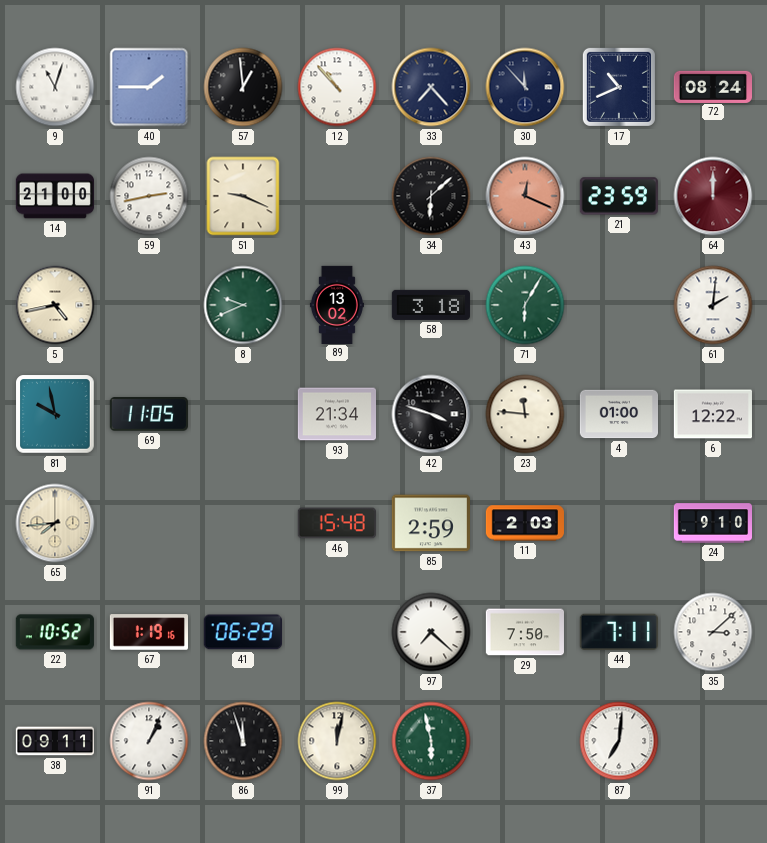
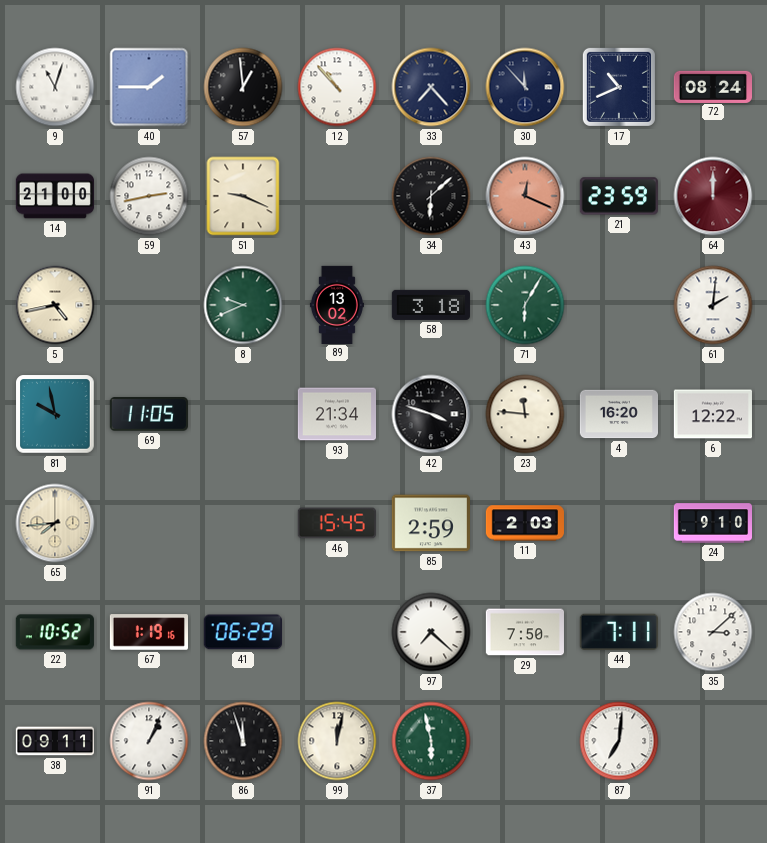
4: 01:00 -> 16:20
46: 15:48 -> 15:45
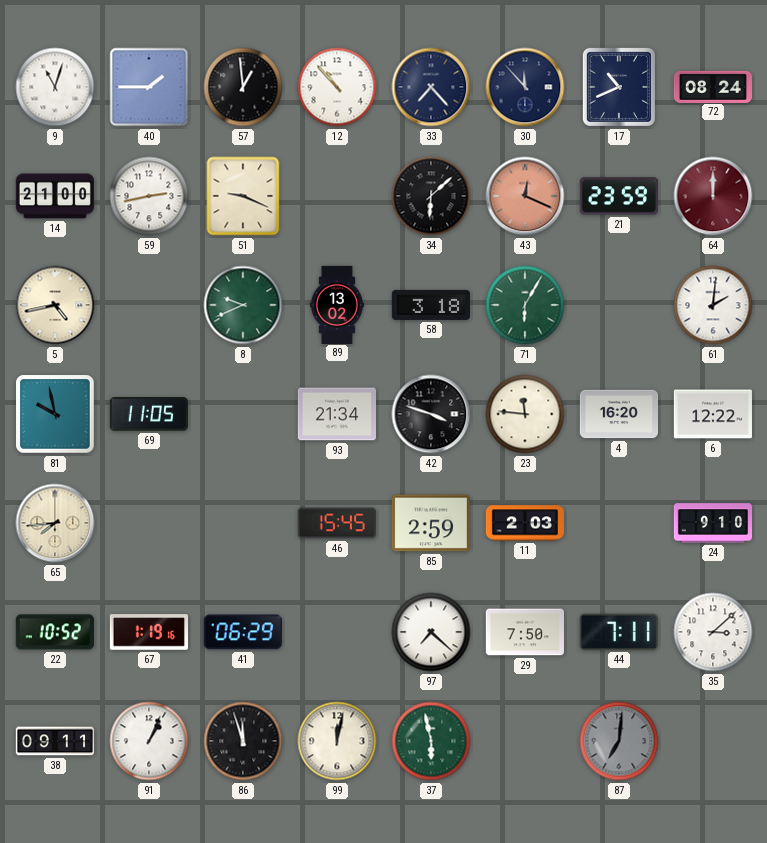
87 dial: white -> grey
